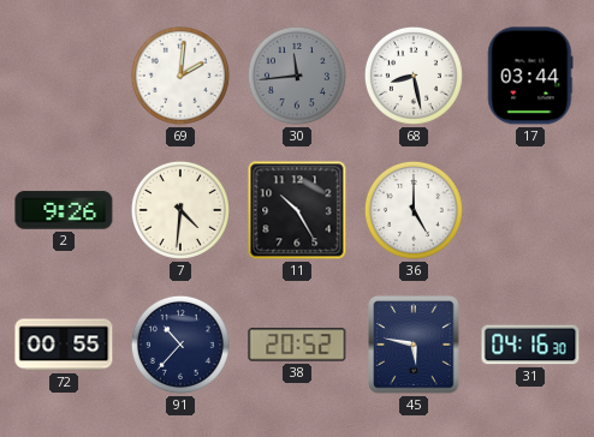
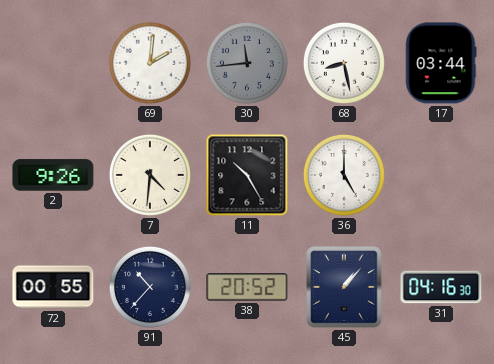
45: 5:47 -> 1:07
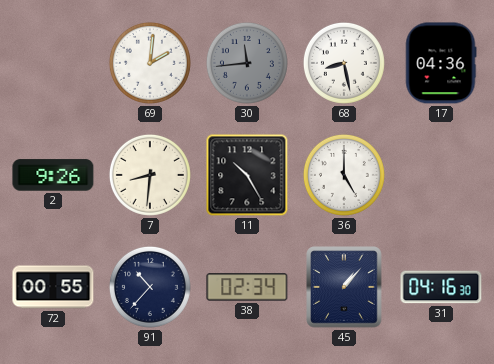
17: 03:44 -> 04:36
7: 4:31 -> 8:31
38: 20:52 -> 02:34
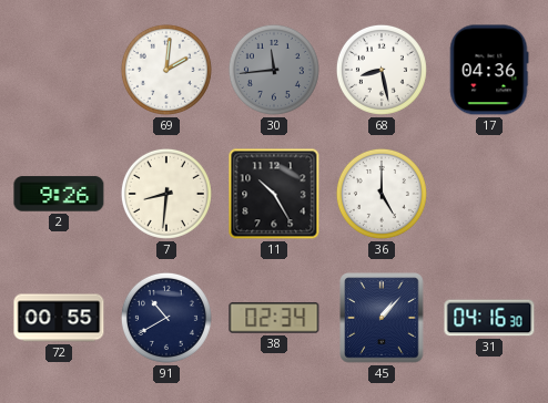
91: 10:37 -> 10:40
